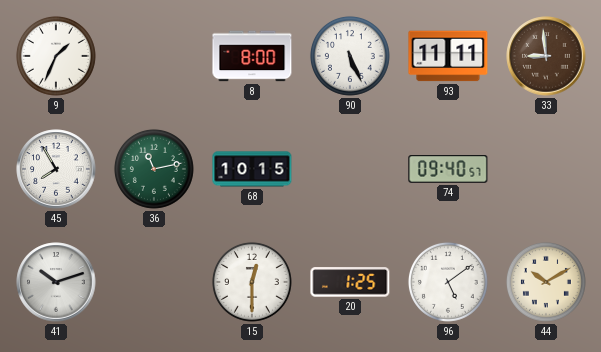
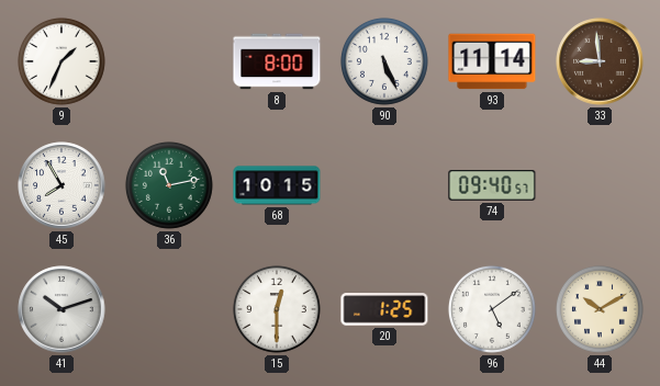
93: 11:11 -> 11:14
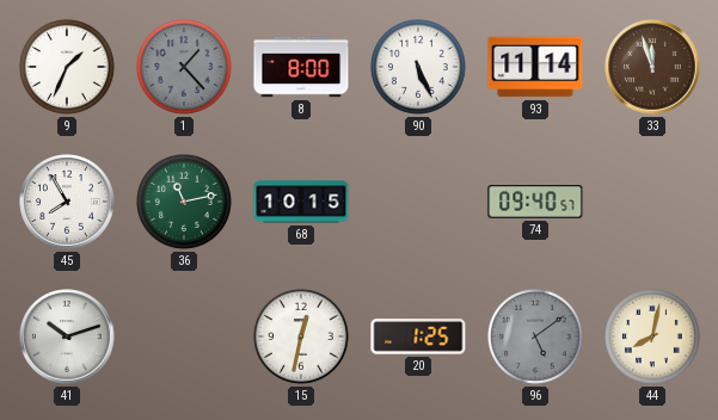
1: none -> 1:23
33: 8:59 -> 11:57
15: 12:30 -> 12:32
96 dial: white -> grey
44: 10:10 -> 8:02
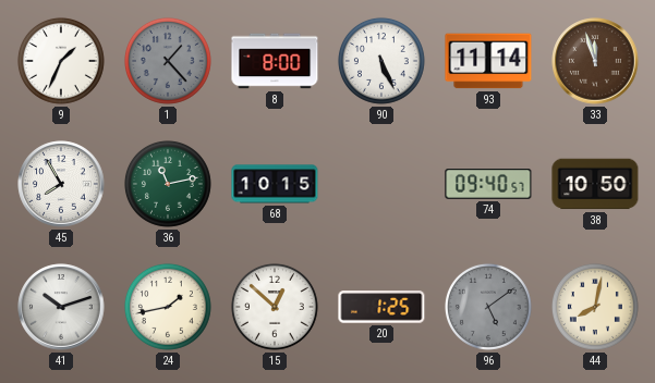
38: none -> 10:50
24: none -> 1:43
15: 12:32 -> 12:52
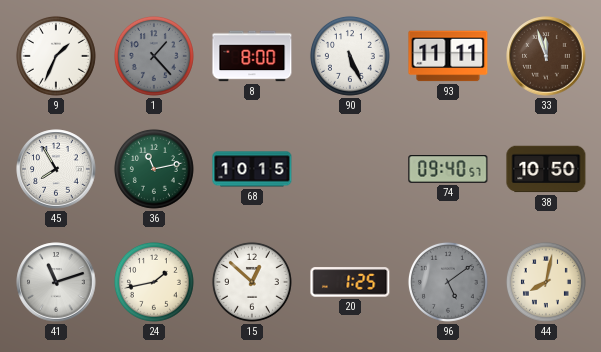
93: 11:14 -> 11:11
41: 10:12 -> 11:12
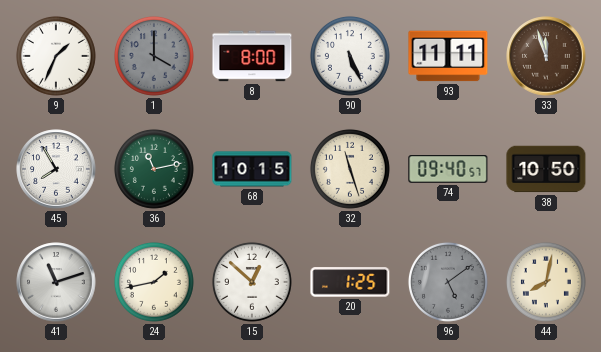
1: 1:23 -> 4:00
32: none -> 11:27
